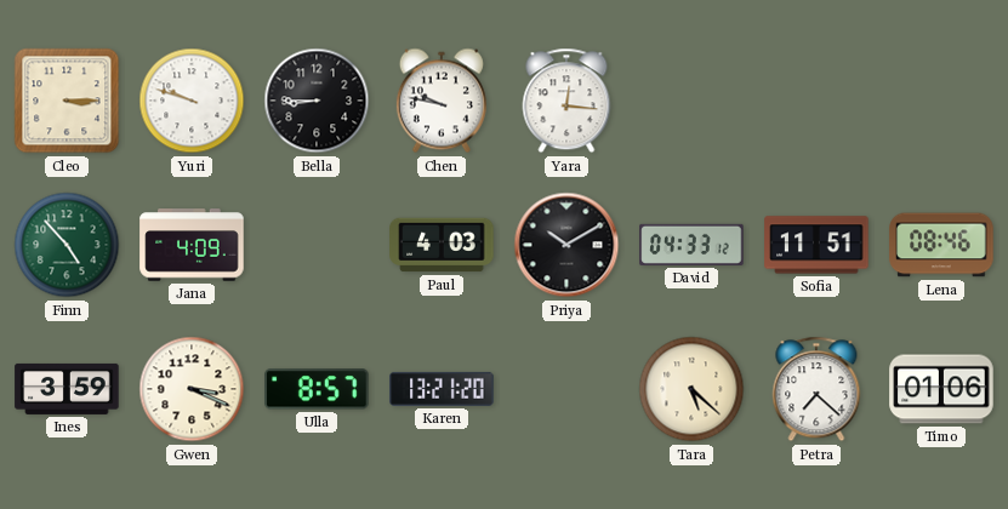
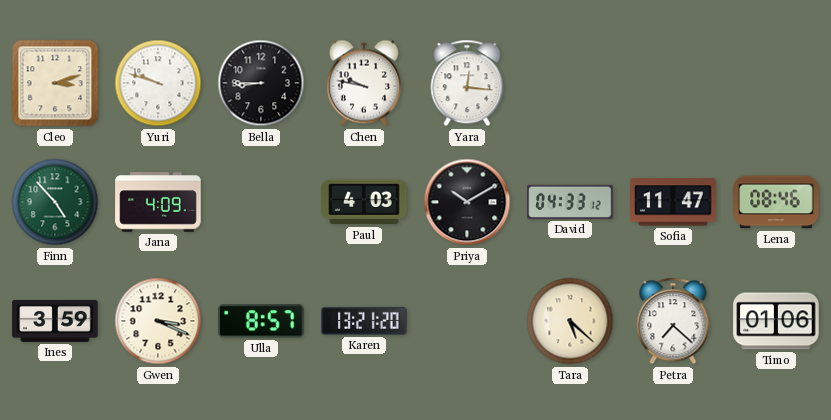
Cleo: 3:15 -> 3:12
Sofia: 11:51 -> 11:47
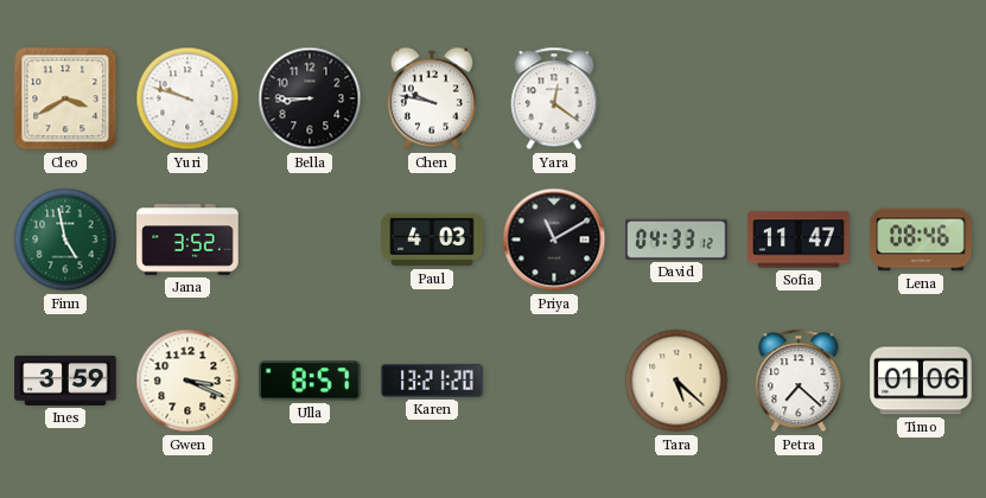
Cleo: 3:12 -> 3:40
Yara: 12:16 -> 12:21
Finn: 4:53 -> 4:58
Jana: 4:09 -> 3:52
Priya: 10:10 -> 11:10
